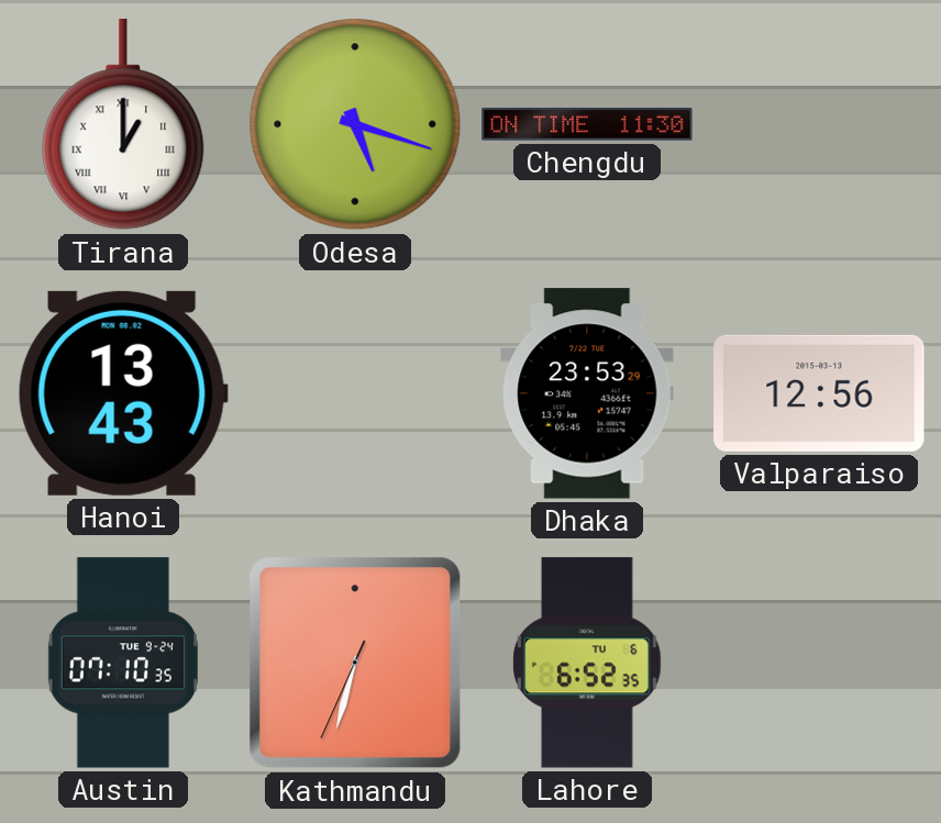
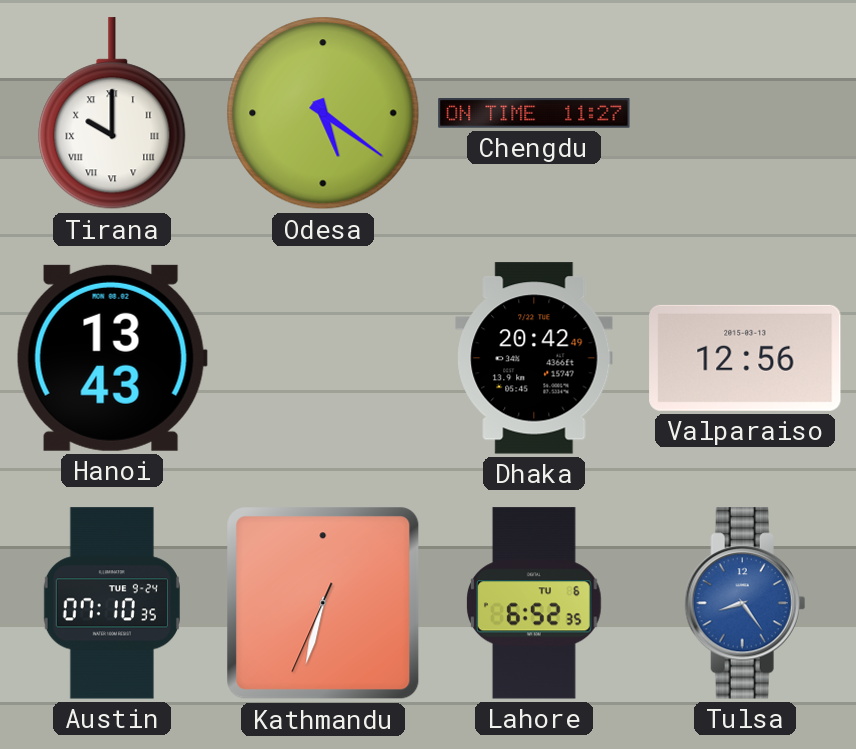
Tirana: 1:00 -> 10:00
Odesa: 5:18 -> 5:21
Chengdu: 11:30 -> 11:27
Dhaka: 23:53 -> 20:42
Tulsa: none -> 8:24
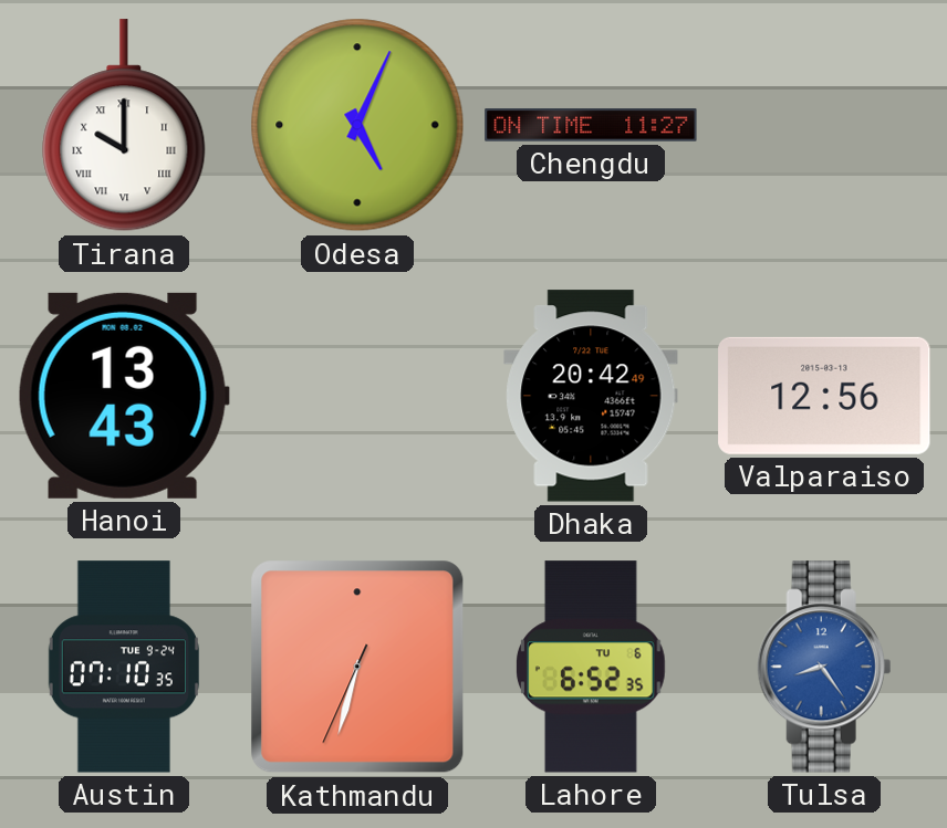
Odesa: 5:21 -> 5:04
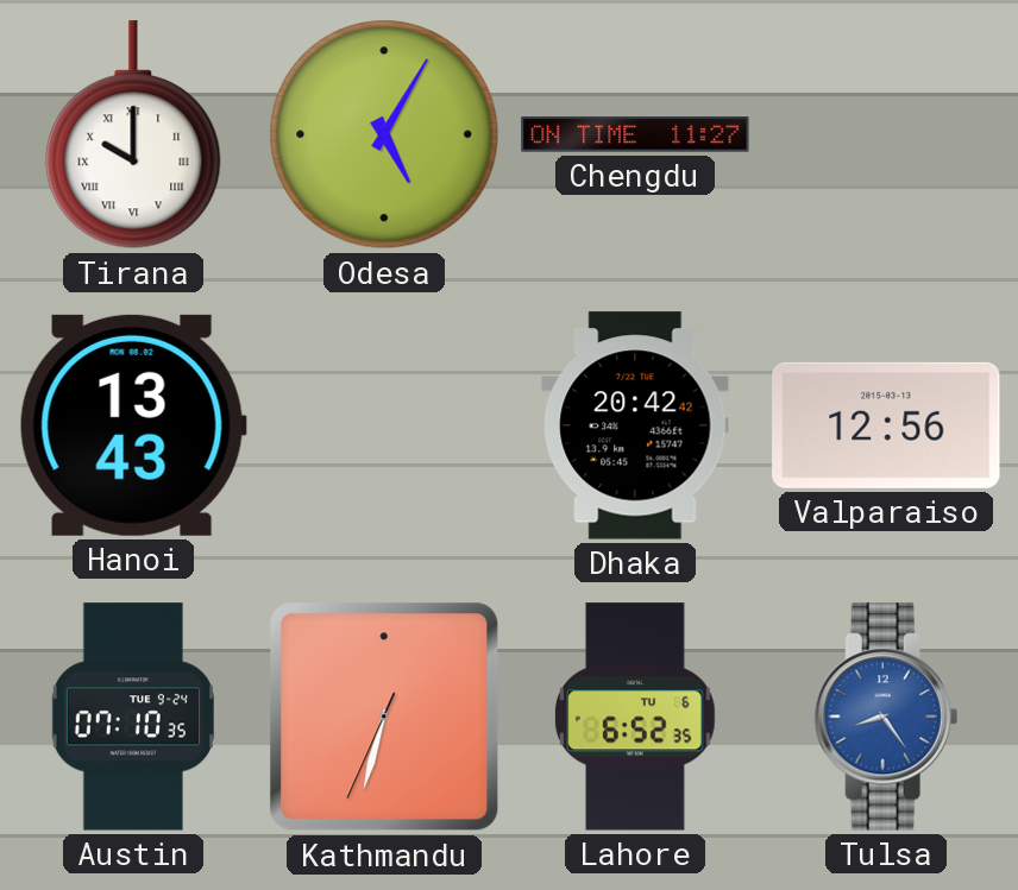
Odesa: 5:04 -> 5:05
Dhaka: 20:42:49 -> 20:42:42
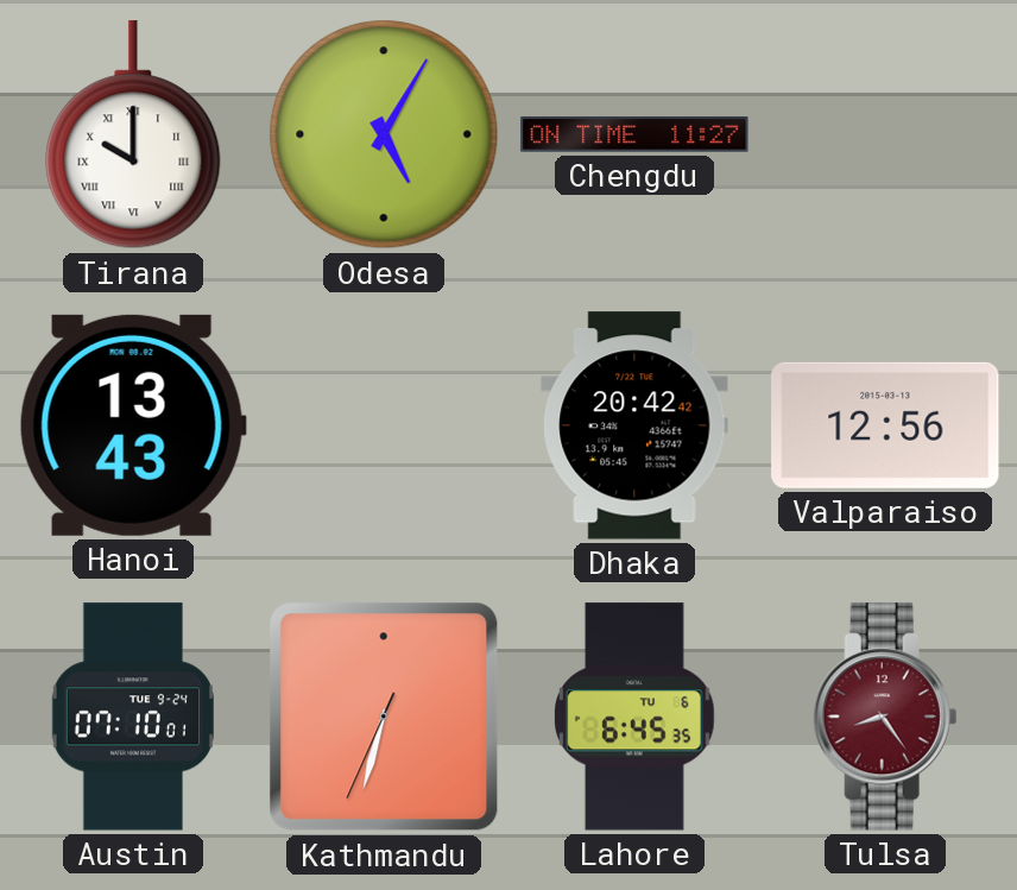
Austin: 07:10:35 -> 07:10:01
Lahore: 6:52 -> 6:45
Tulsa dial: blue -> burgundy
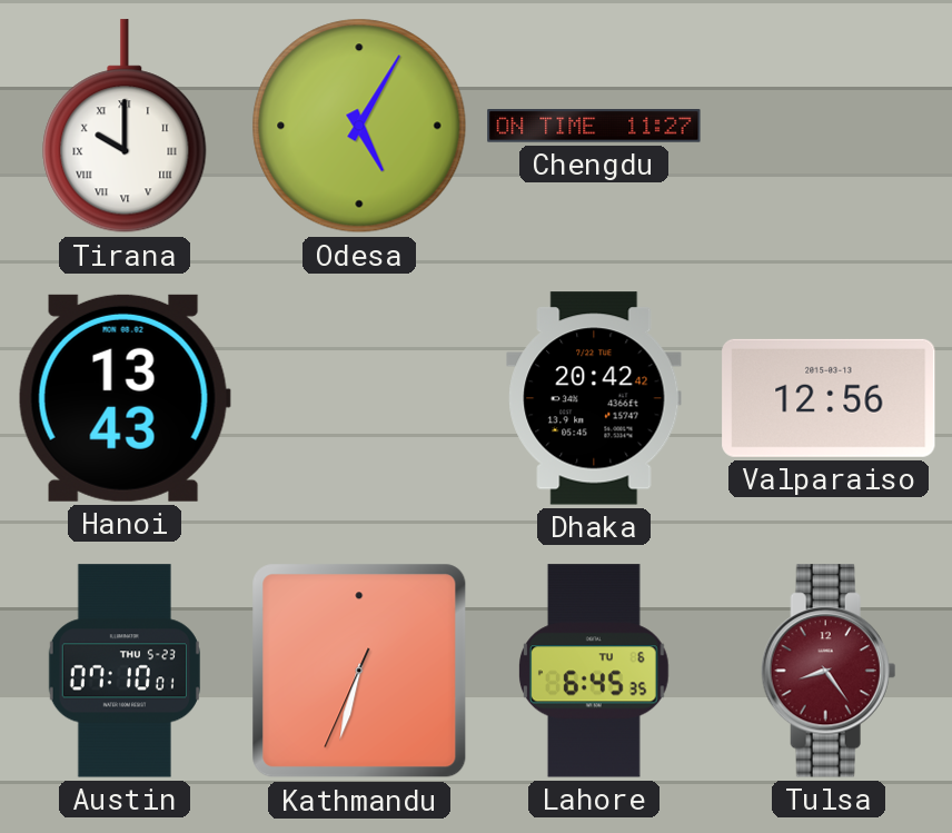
Austin date: TUE 9-24 -> THU 5-23
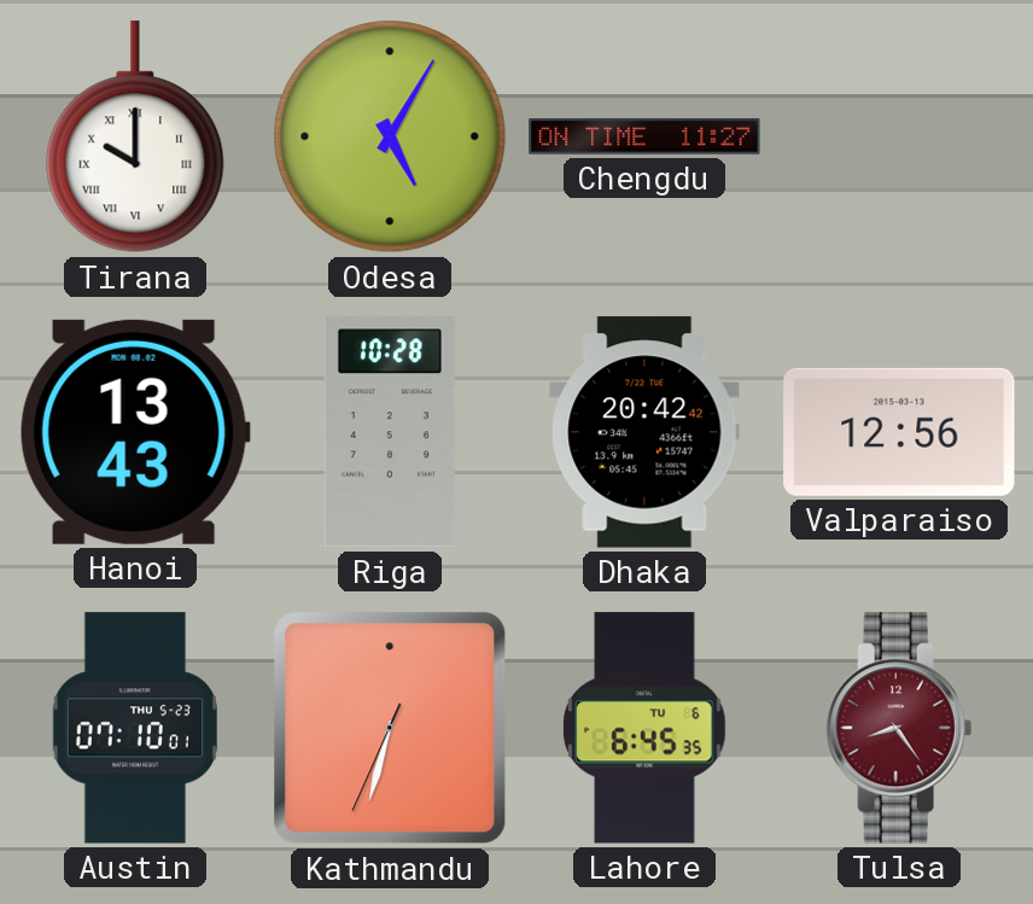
Riga: none -> 10:28
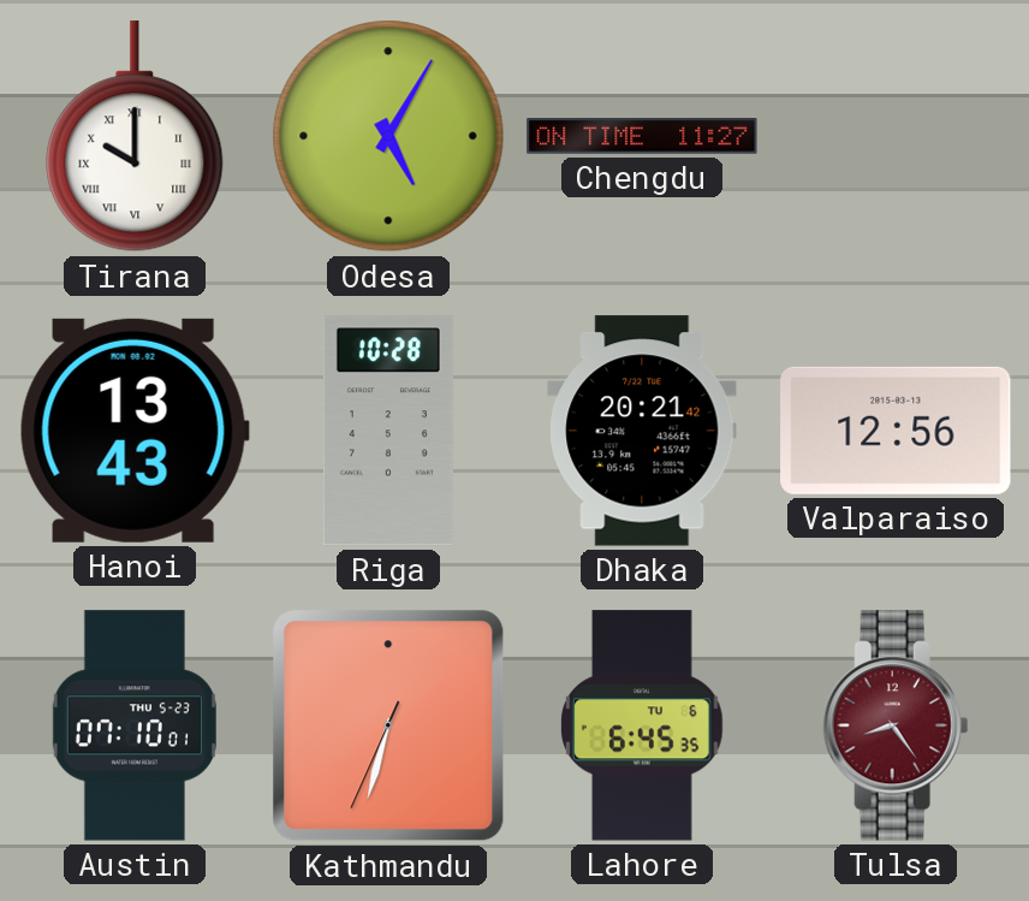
Dhaka: 20:42 -> 20:21
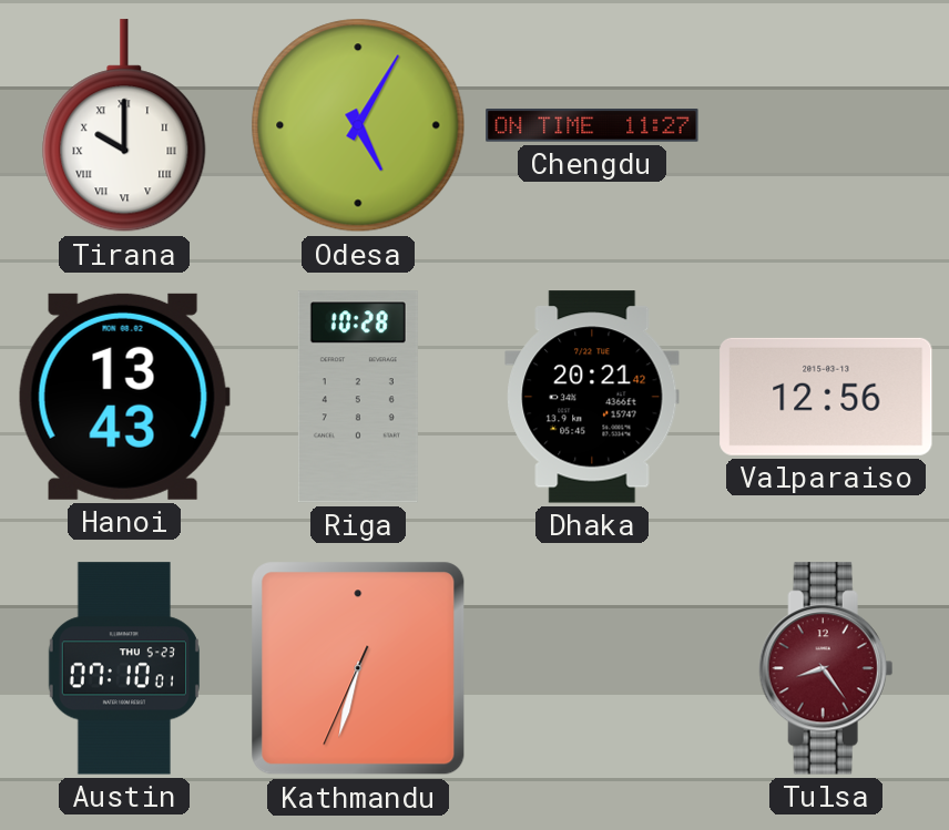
Lahore: 6:45 -> none
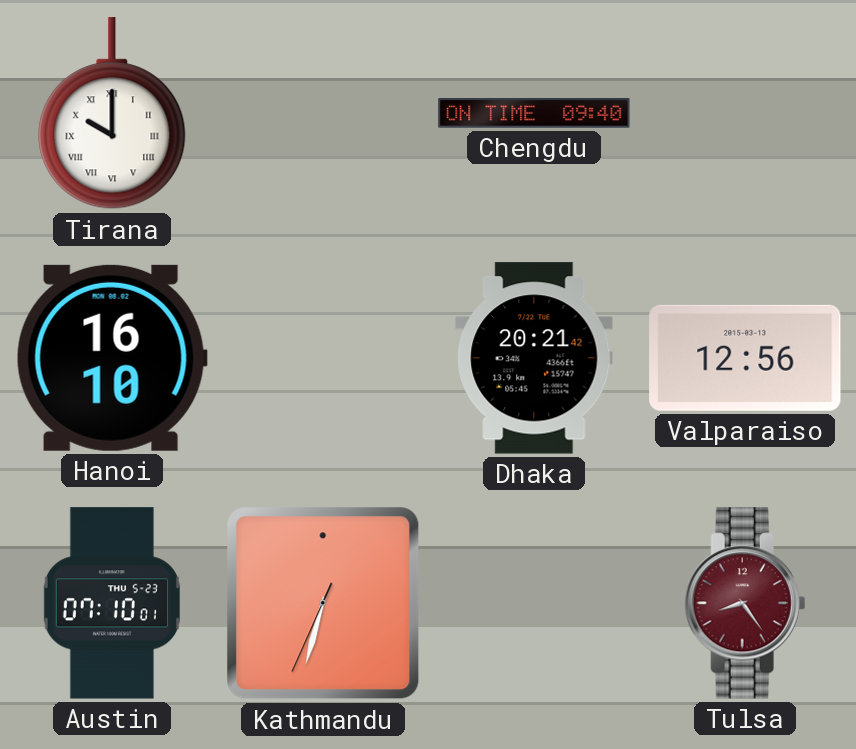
Odesa: 5:05 -> none
Chengdu: 11:27 -> 09:40
Hanoi: 13:43 -> 16:10
Riga: 10:28 -> none
